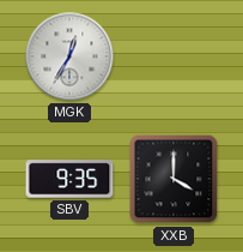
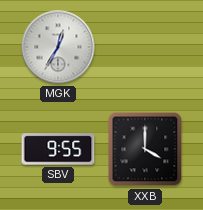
SBV: 9:35 -> 9:55
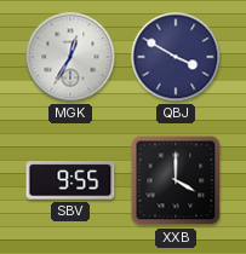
QBJ: none -> 3:50
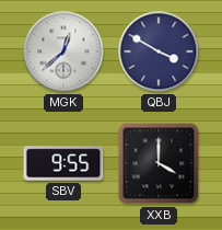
MGK: 12:35 -> 12:38
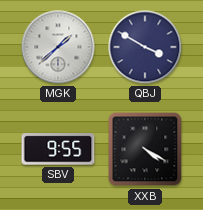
MGK: 12:38 -> 1:38
XXB: 4:00 -> 4:20
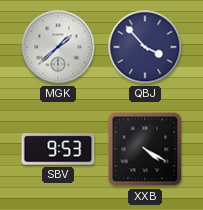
QBJ: 3:50 -> 3:53
SBV: 9:55 -> 9:53
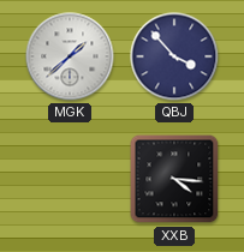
SBV: 9:53 -> none
XXB: 4:20 -> 4:16
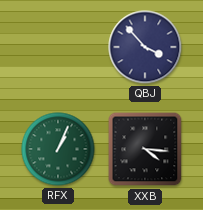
MGK: 1:38 -> none
RFX: none -> 1:04
